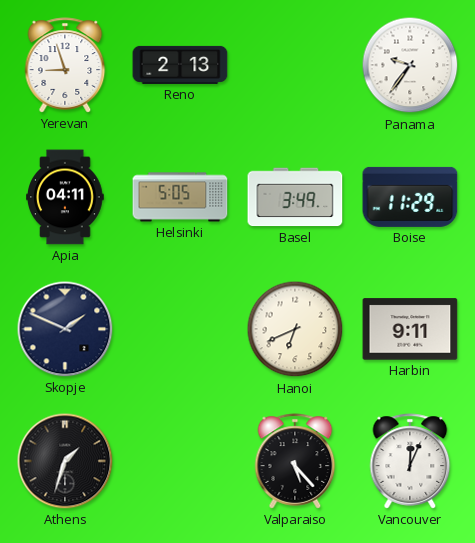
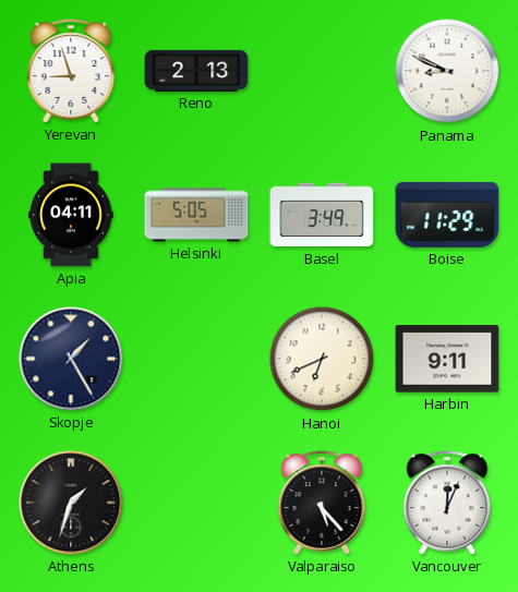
Panama: 9:36 -> 8:49
Skopje: 1:49 -> 1:25
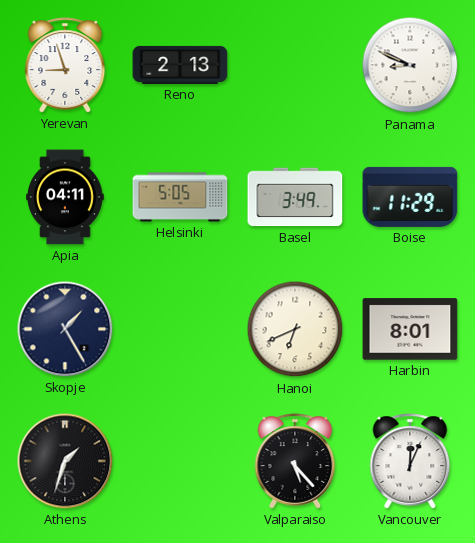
Harbin: 9:11 -> 8:01
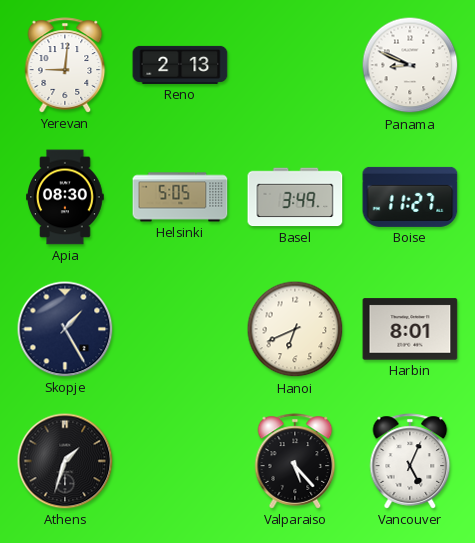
Yerevan: 8:57 -> 9:01
Apia: 04:11 -> 08:30
Boise: 11:29 -> 11:27
Vancouver: 12:04 -> 5:04
